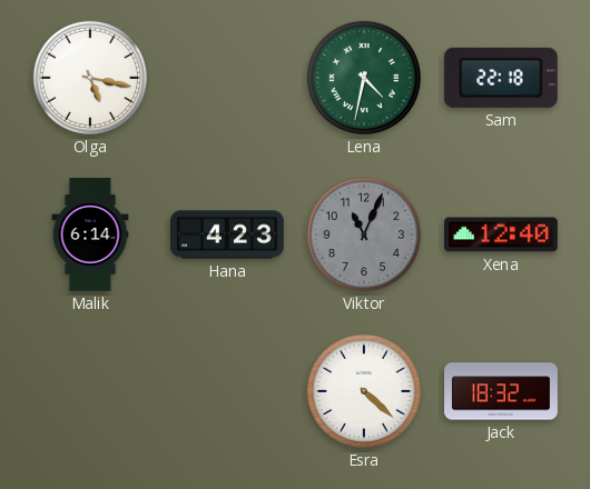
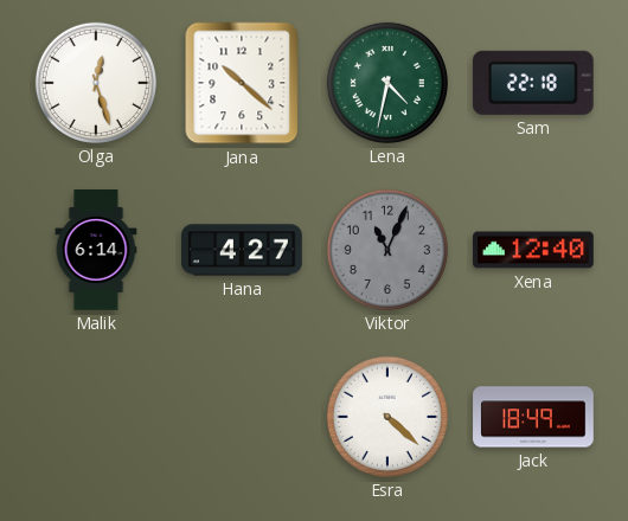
Olga: 5:17 -> 12:27
Jana: none -> 10:22
Hana: 4:23 -> 4:27
Jack: 18:32 -> 18:49
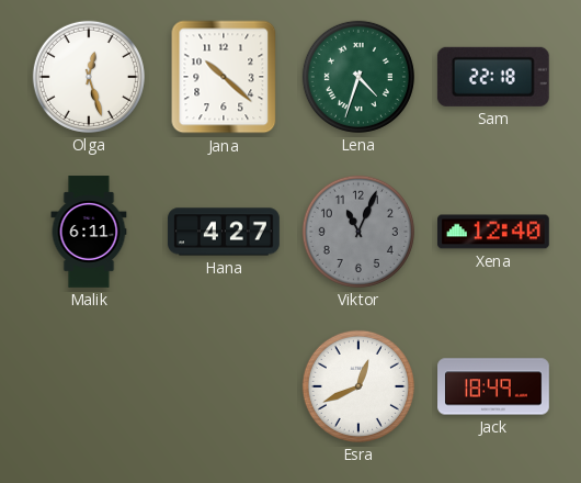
Lena: 4:32 -> 4:33
Malik: 6:14 -> 6:11
Esra: 4:22 -> 12:41
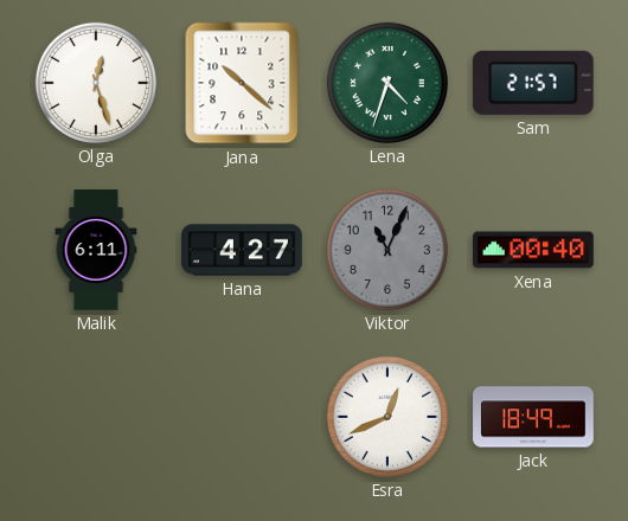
Sam: 22:18 -> 21:57
Xena: 12:40 -> 00:40
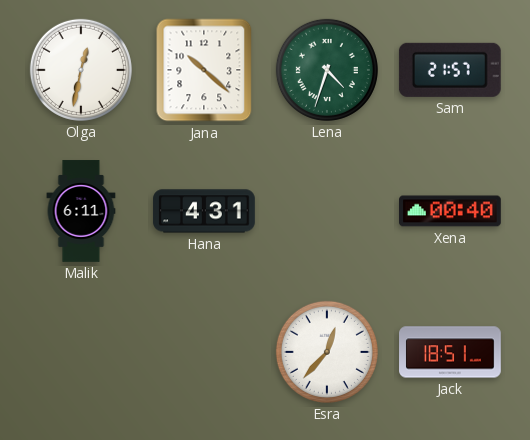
Olga: 12:27 -> 12:32
Hana: 4:27 -> 4:31
Viktor: 11:04 -> none
Esra: 12:41 -> 12:37
Jack: 18:49 -> 18:51
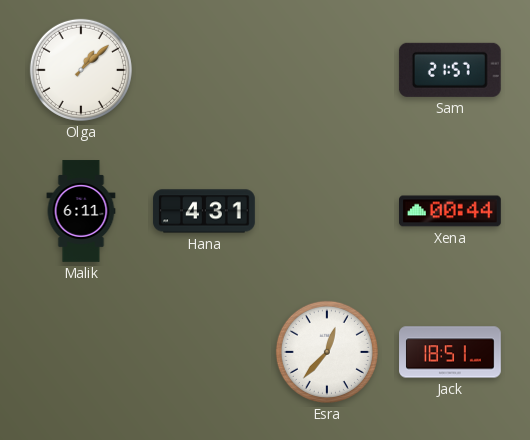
Olga: 12:32 -> 1:08
Jana: 10:22 -> none
Lena: 4:33 -> none
Xena: 00:40 -> 00:44
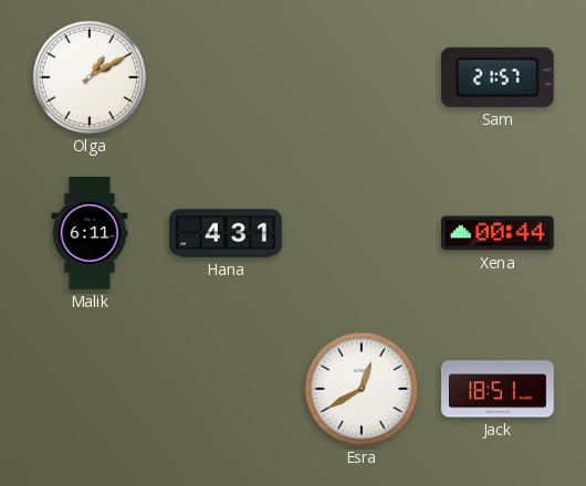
Olga: 1:08 -> 1:10
Esra: 12:37 -> 12:40
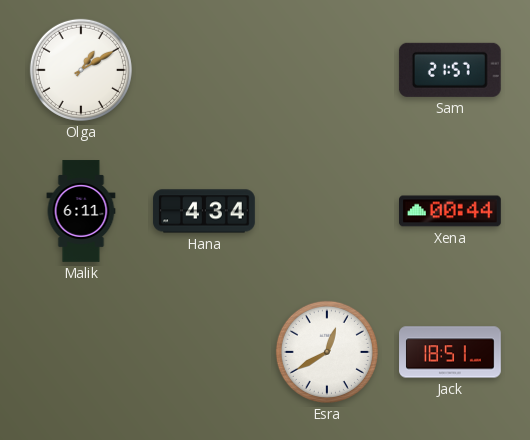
Hana: 4:31 -> 4:34
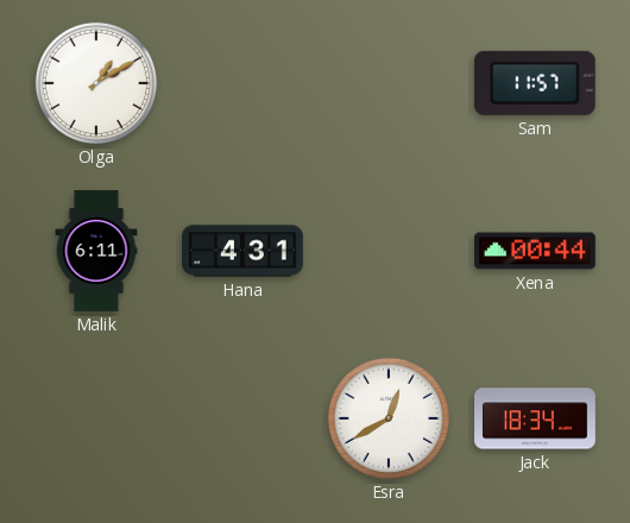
Sam: 21:57 -> 11:57
Hana: 4:34 -> 4:31
Jack: 18:51 -> 18:34
